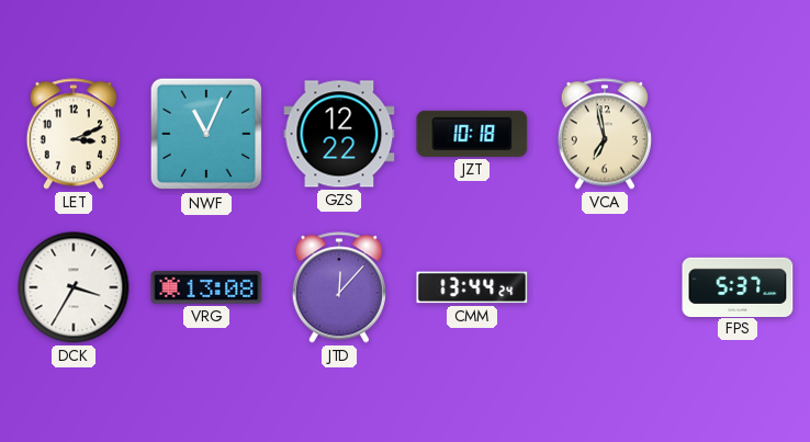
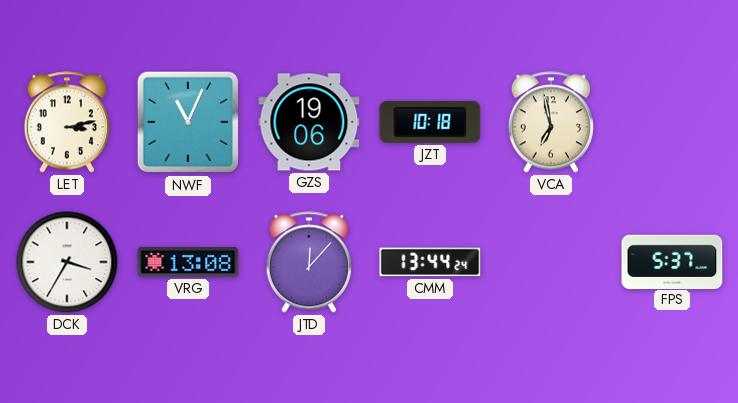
LET: 3:11 -> 3:13
GZS: 12:22 -> 19:06
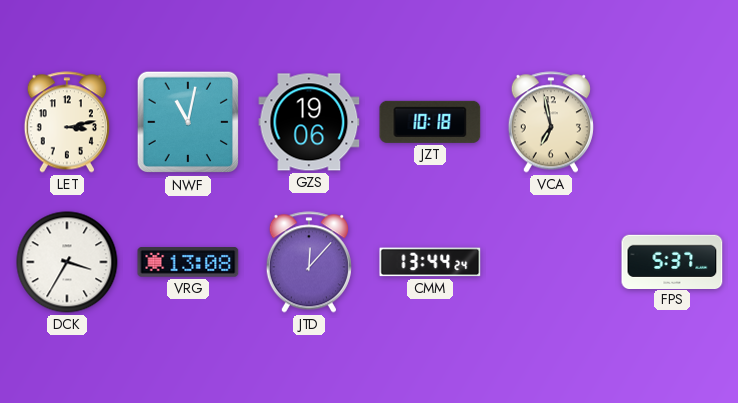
NWF: 11:04 -> 11:02
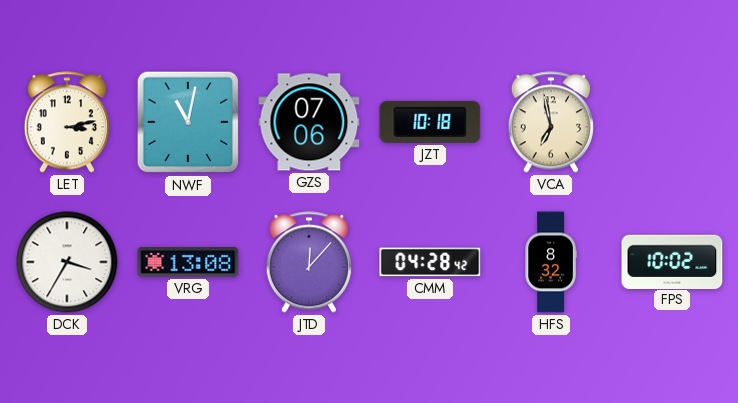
GZS: 19:06 -> 07:06
CMM: 13:44 -> 04:28
HFS: none -> 8:32
FPS: 5:37 -> 10:02
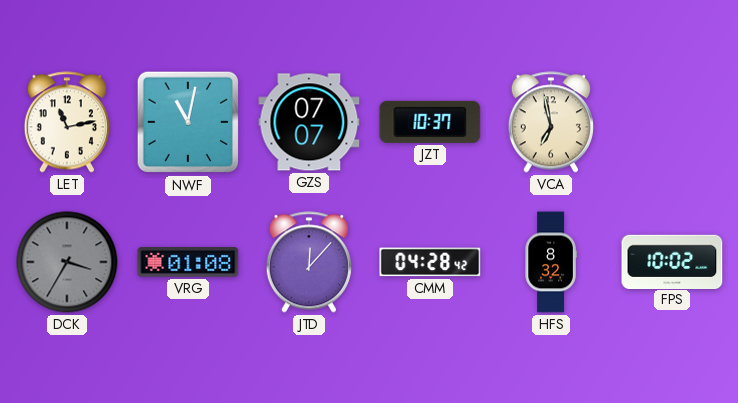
LET: 3:13 -> 11:13
GZS: 07:06 -> 07:07
JZT: 10:18 -> 10:37
DCK dial: white -> grey
VRG: 13:08 -> 01:08
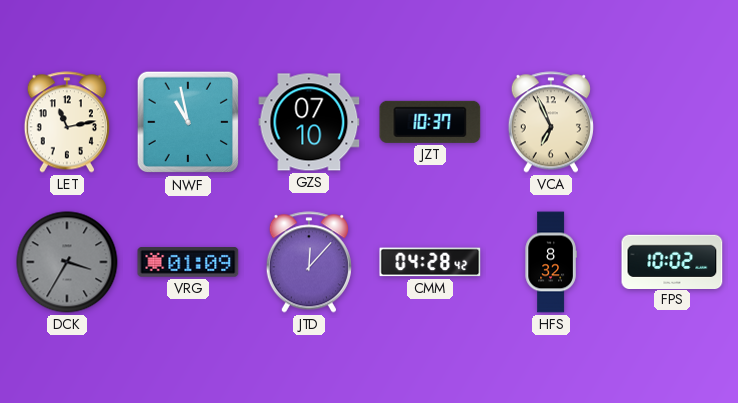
NWF: 11:02 -> 10:58
GZS: 07:07 -> 07:10
VCA: 6:58 -> 6:56
VRG: 01:08 -> 01:09
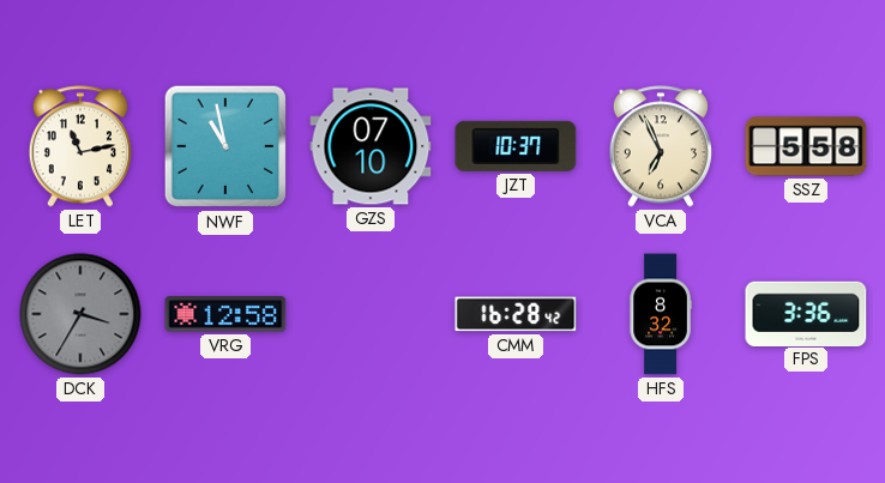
SSZ: none -> 5:58
VRG: 01:09 -> 12:58
JTD: 12:07 -> none
CMM: 04:28 -> 16:28
FPS: 10:02 -> 3:36
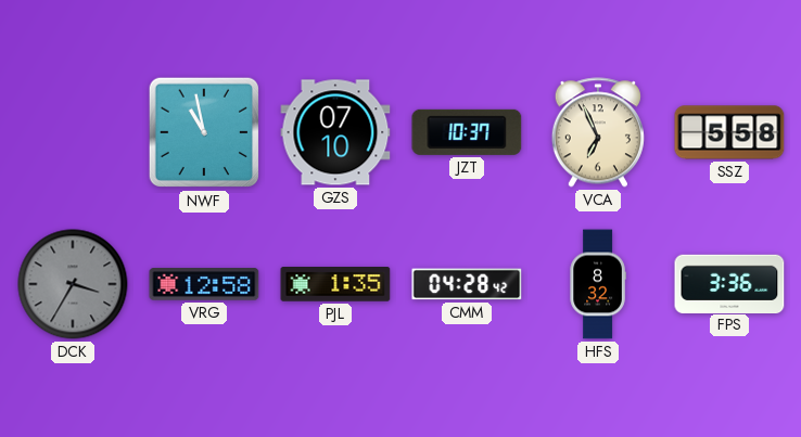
LET: 11:13 -> none
PJL: none -> 1:35
CMM: 16:28 -> 04:28
